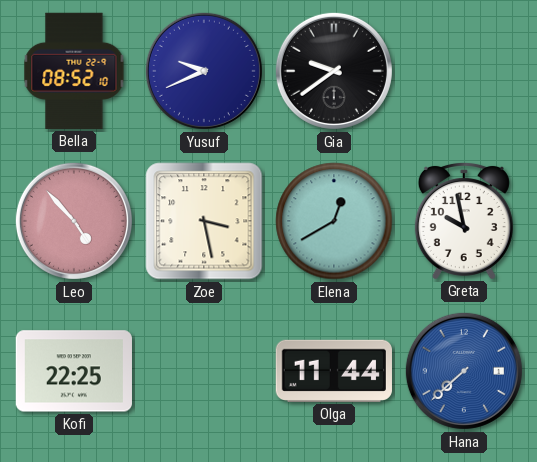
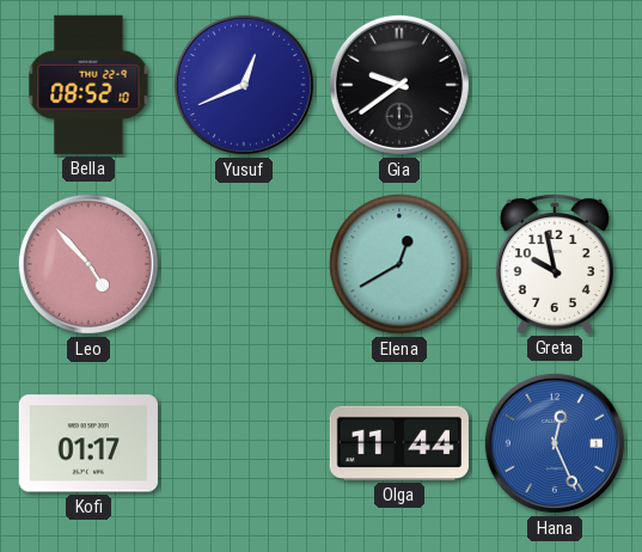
Yusuf: 9:41 -> 12:41
Zoe: 3:28 -> none
Kofi: 22:25 -> 01:17
Hana: 7:38 -> 12:26
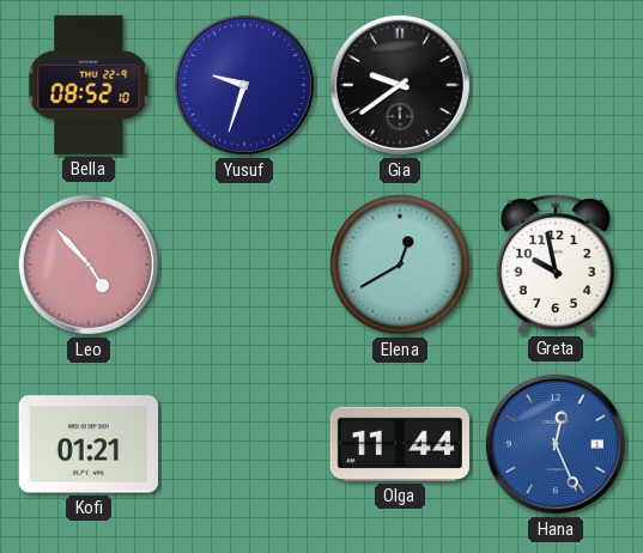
Yusuf: 12:41 -> 9:33
Kofi: 01:17 -> 01:21
